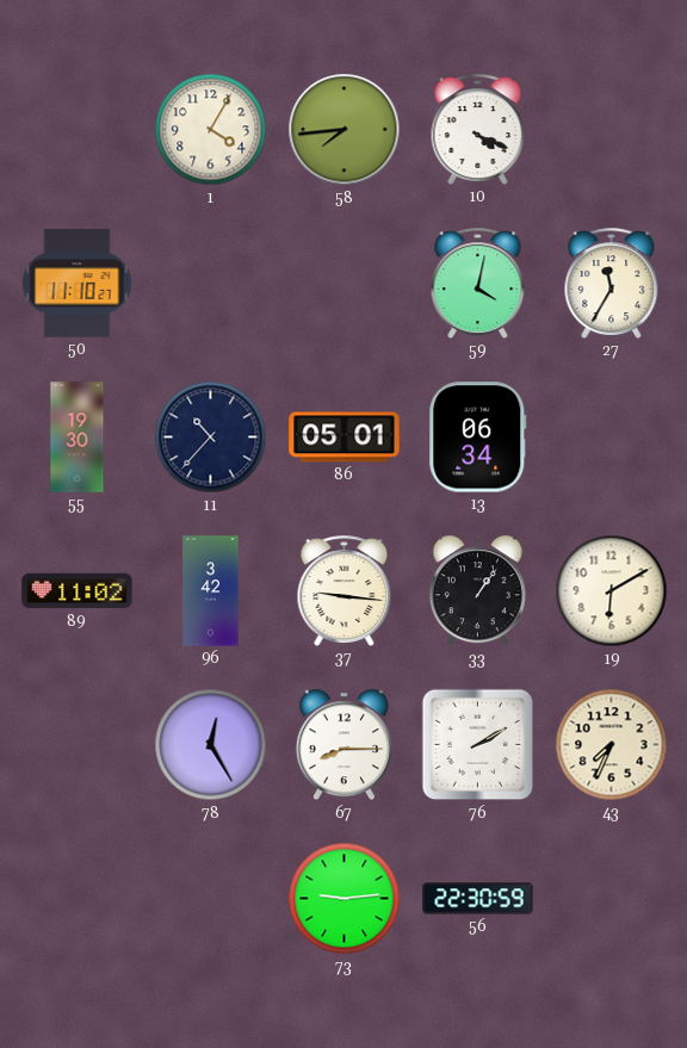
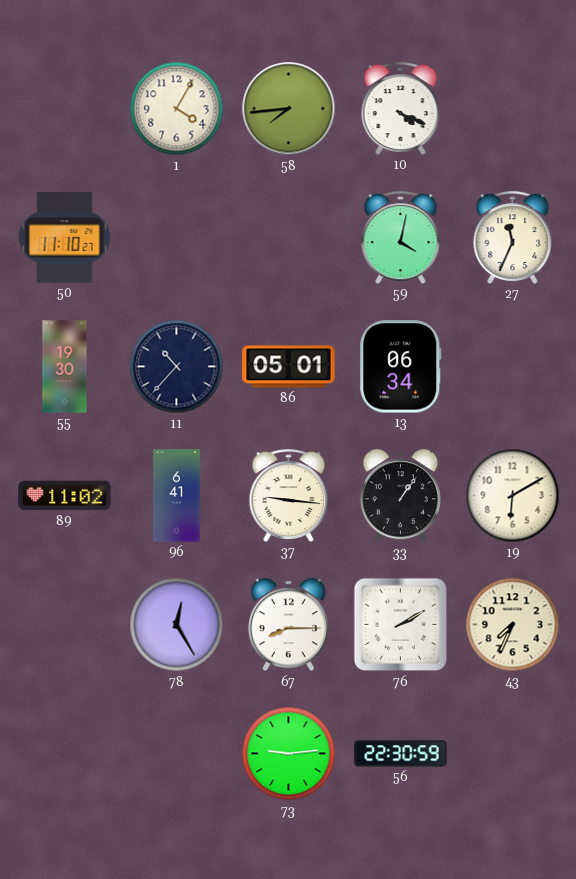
27: 11:35 -> 11:34
96: 3:42 -> 6:41
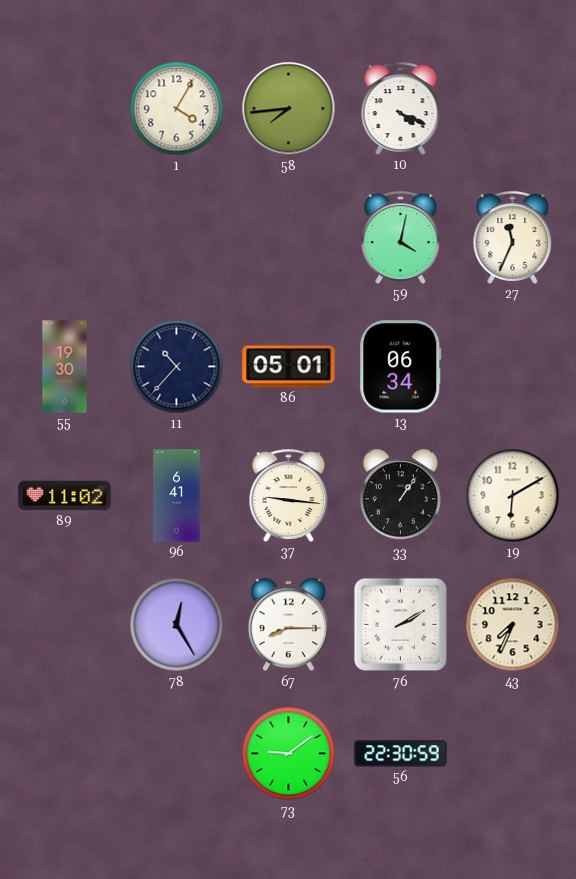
50: 11:10 -> none
73: 9:14 -> 9:09
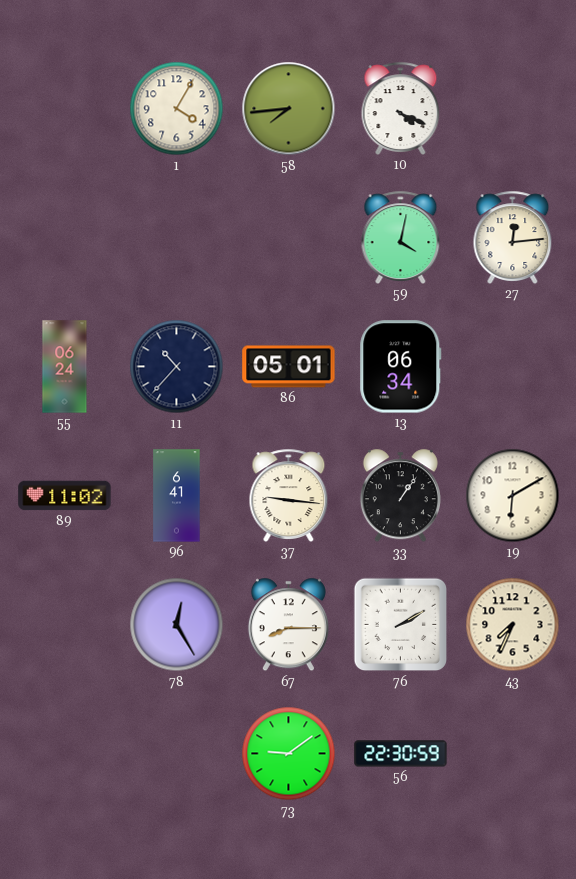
27: 11:34 -> 12:14
55: 19:30 -> 06:24
